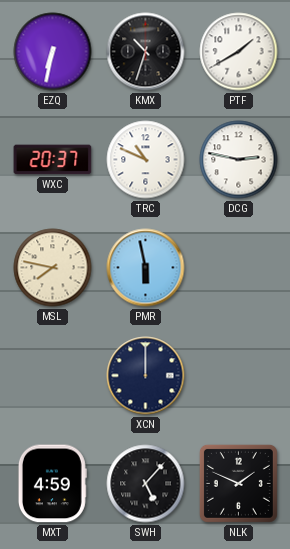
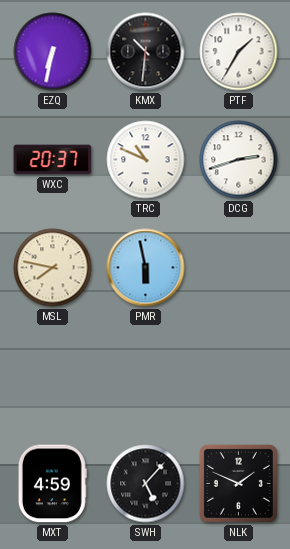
KMX: 10:33 -> 10:31
PTF: 1:40 -> 1:35
DCG: 2:47 -> 2:42
XCN: 12:00 -> none
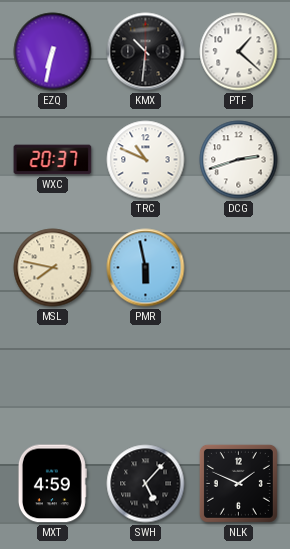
PTF: 1:35 -> 1:22
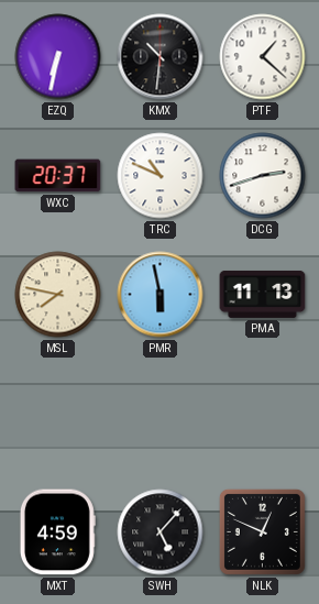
PMA: none -> 11:13
NLK: 1:49 -> 12:49
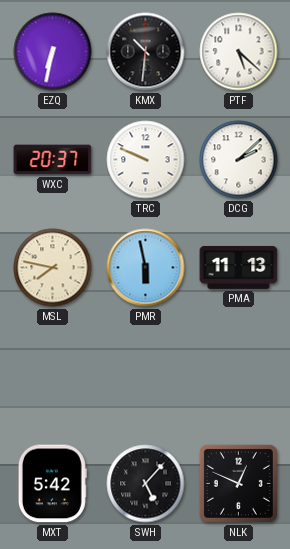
PTF: 1:22 -> 5:22
TRC: 10:49 -> 9:49
DCG: 2:42 -> 2:08
MXT: 4:59 -> 5:42
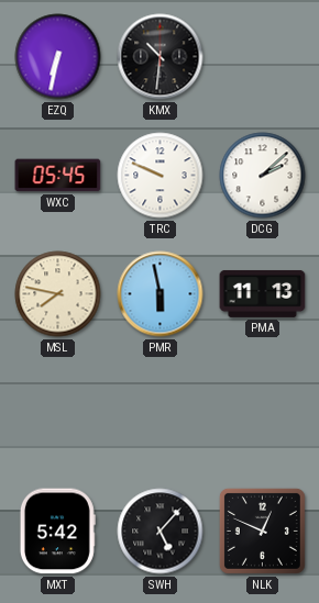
PTF: 5:22 -> none
WXC: 20:37 -> 05:45
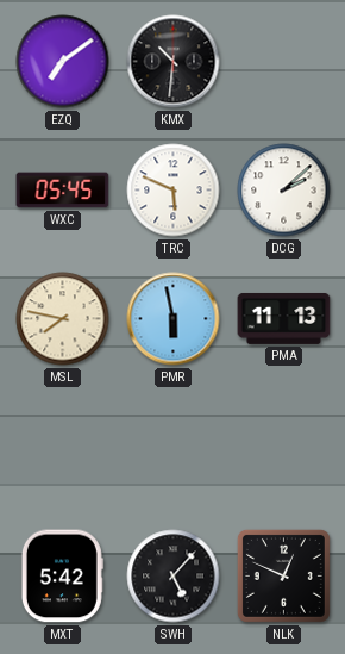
EZQ: 6:32 -> 7:09
TRC: 9:49 -> 5:49
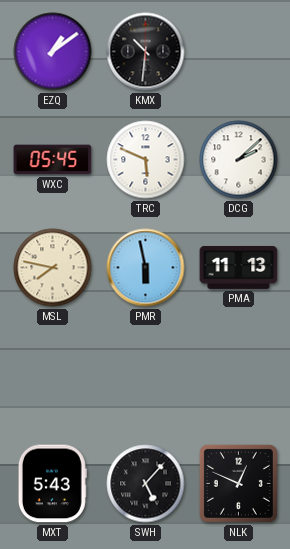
EZQ: 7:09 -> 1:09
MXT: 5:42 -> 5:43
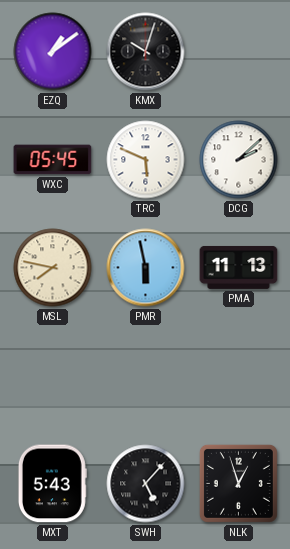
KMX: 10:31 -> 10:03
NLK: 12:49 -> 12:57
